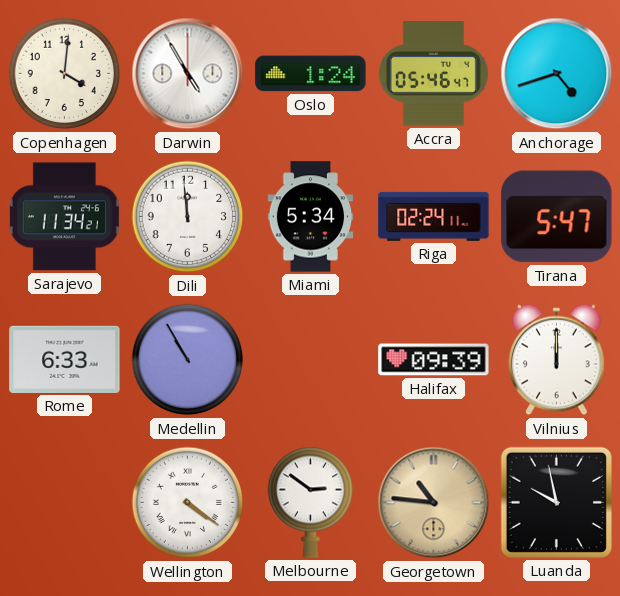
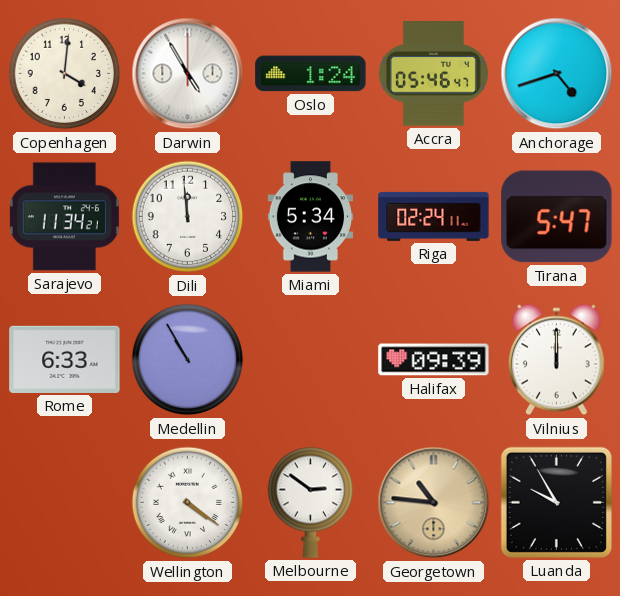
Luanda: 9:58 -> 9:55
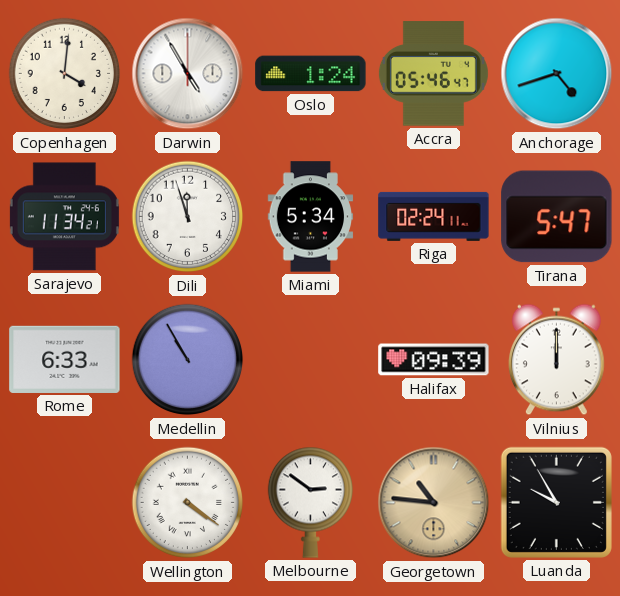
Dili: 11:59 -> 11:57
